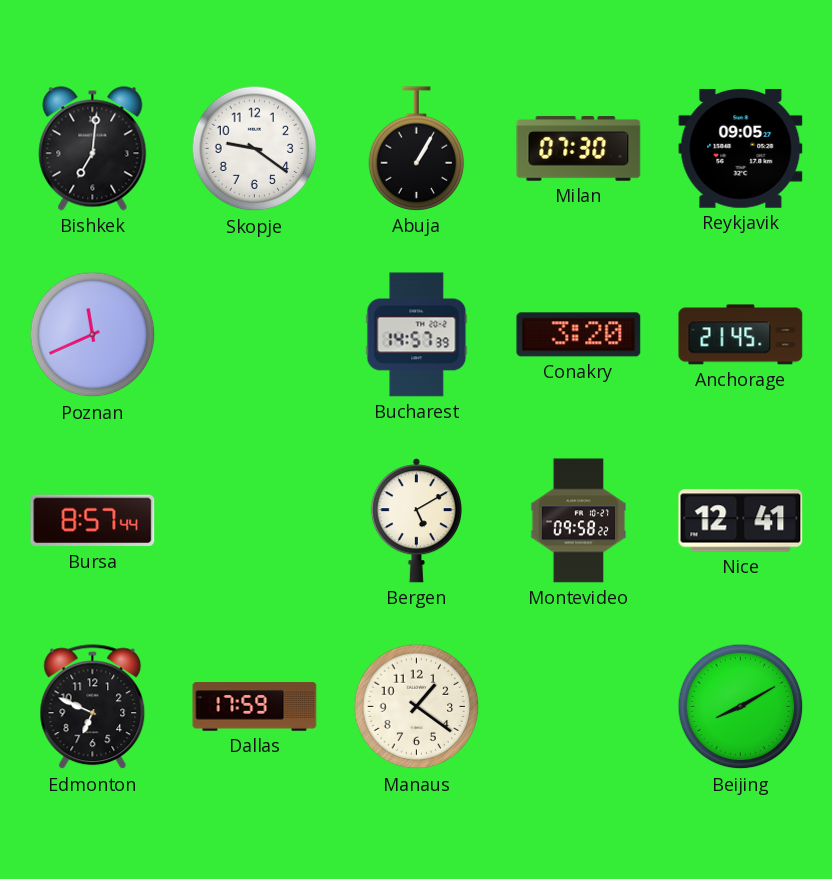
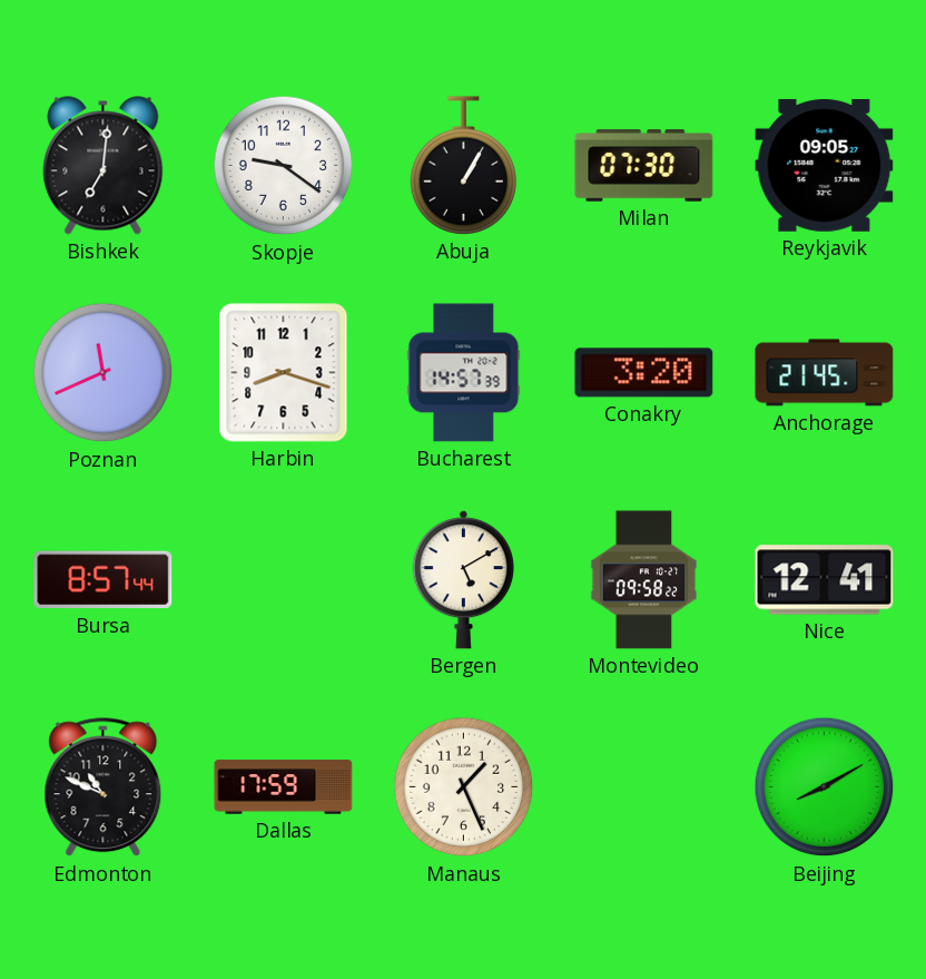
Harbin: none -> 8:18
Edmonton: 6:49 -> 10:49
Manaus: 1:21 -> 1:26
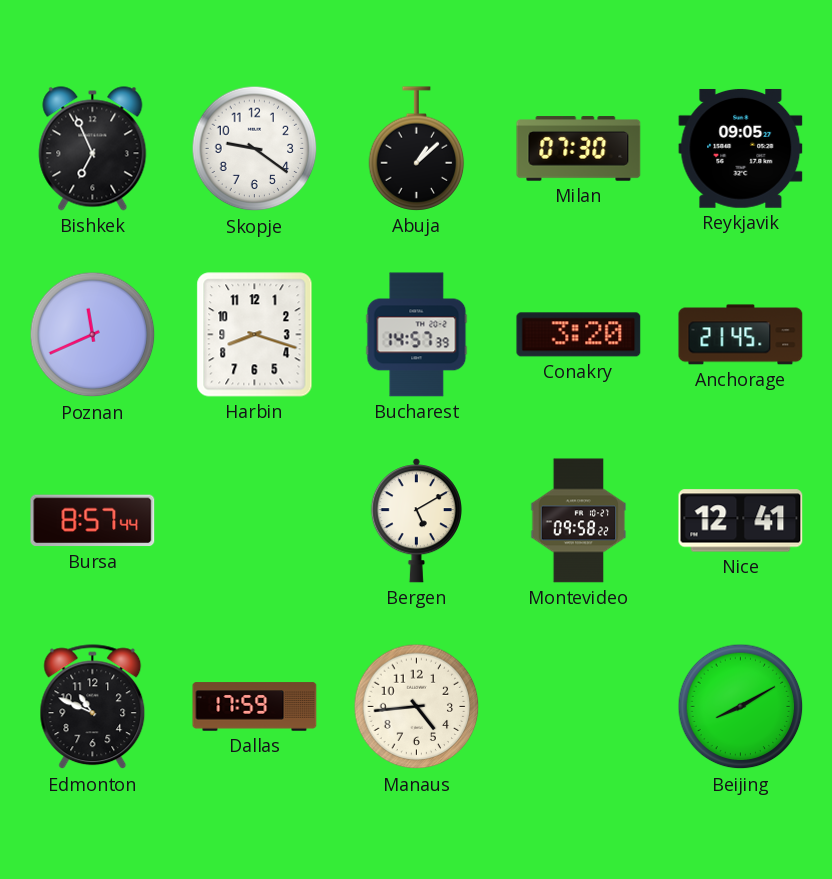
Bishkek: 7:01 -> 6:56
Abuja: 1:05 -> 1:08
Manaus: 1:26 -> 4:44
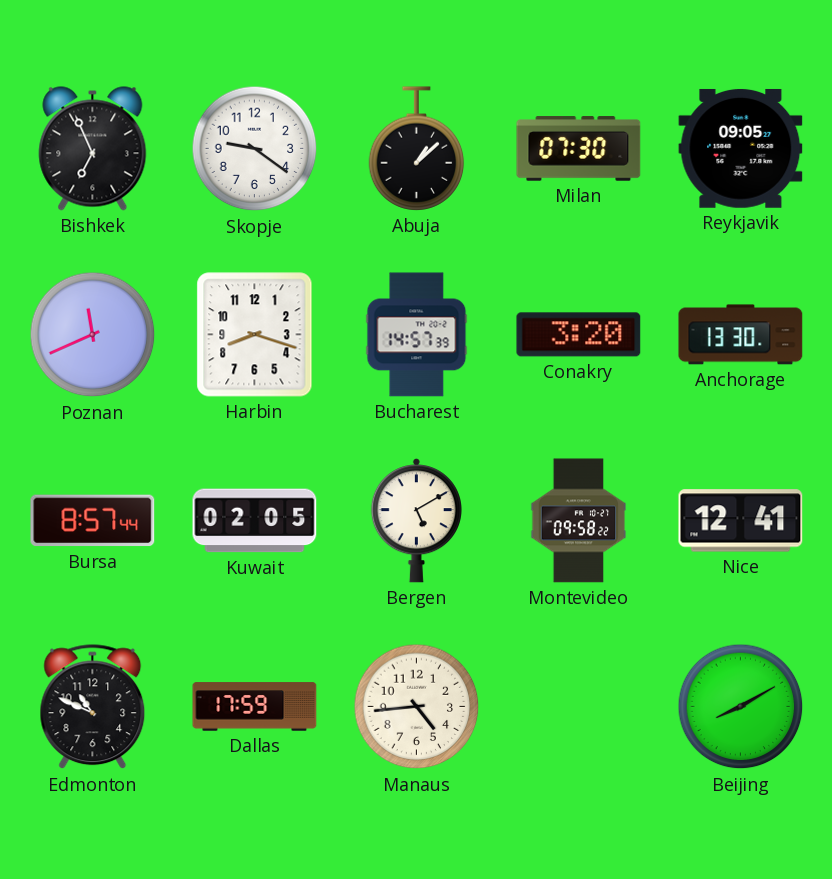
Anchorage: 21:45 -> 13:30
Kuwait: none -> 02:05
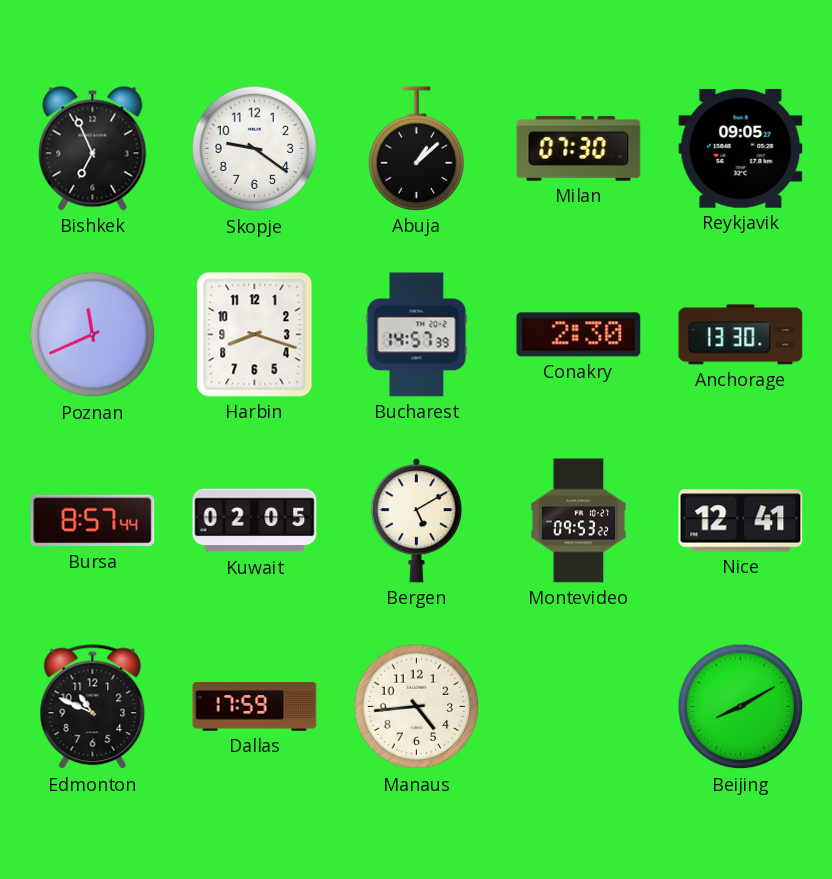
Conakry: 3:20 -> 2:30
Montevideo: 09:58 -> 09:53
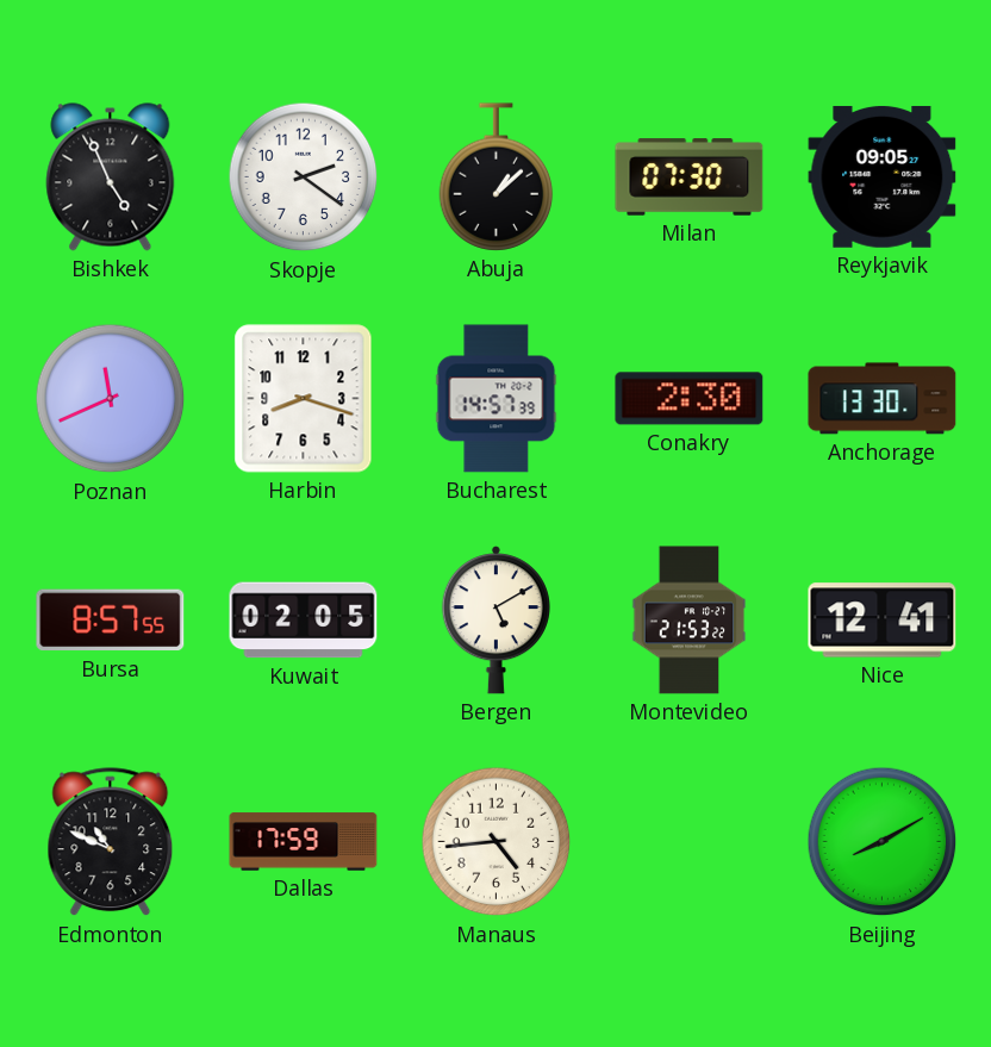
Bishkek: 6:56 -> 4:56
Skopje: 9:21 -> 2:21
Bursa: 8:57:44 -> 8:57:55
Montevideo: 09:53 -> 21:53
